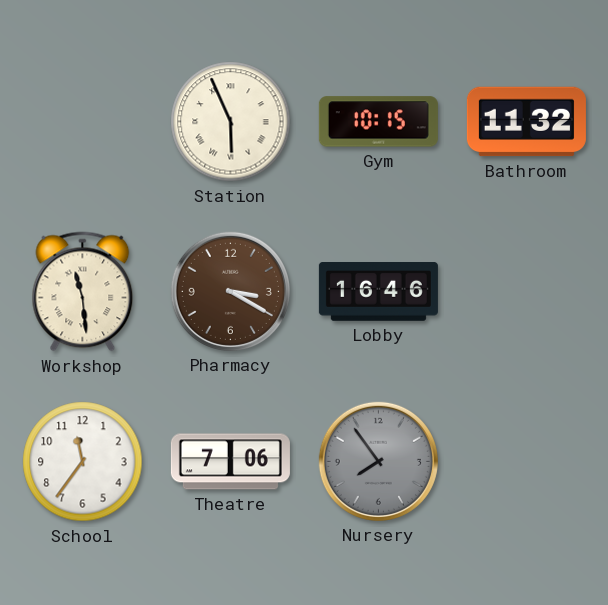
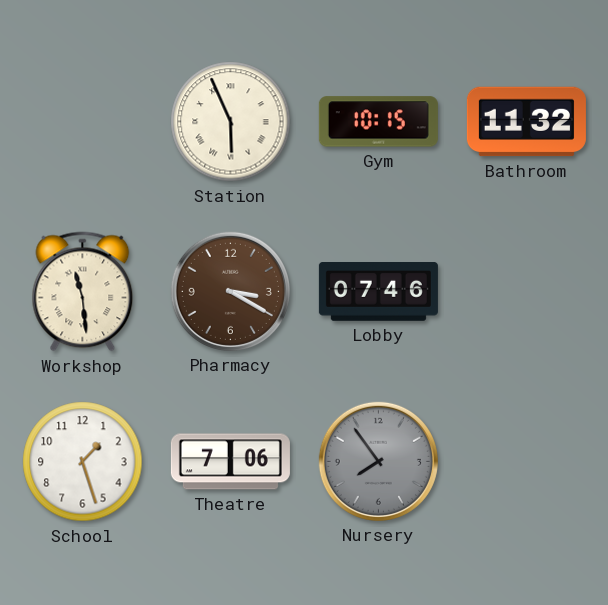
Lobby: 16:46 -> 07:46
School: 11:36 -> 1:27
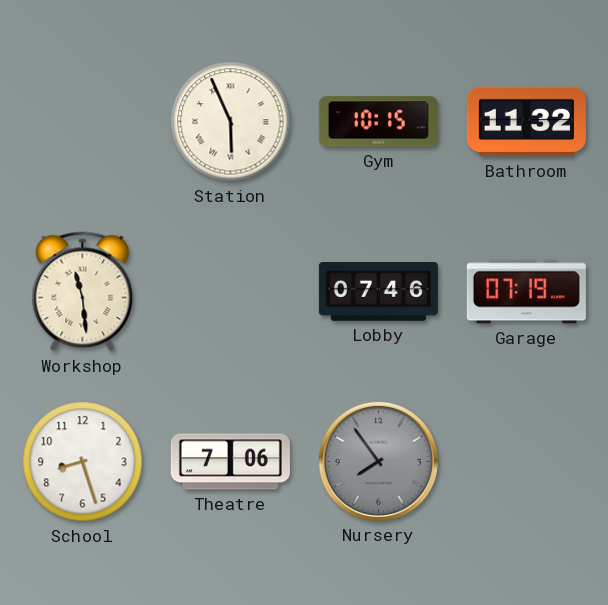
Pharmacy: 3:20 -> none
Garage: none -> 07:19
School: 1:27 -> 8:27
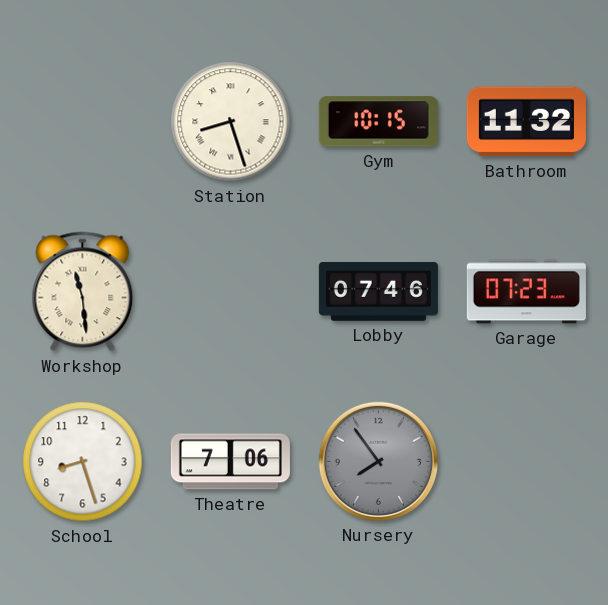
Station: 5:56 -> 8:27
Garage: 07:19 -> 07:23
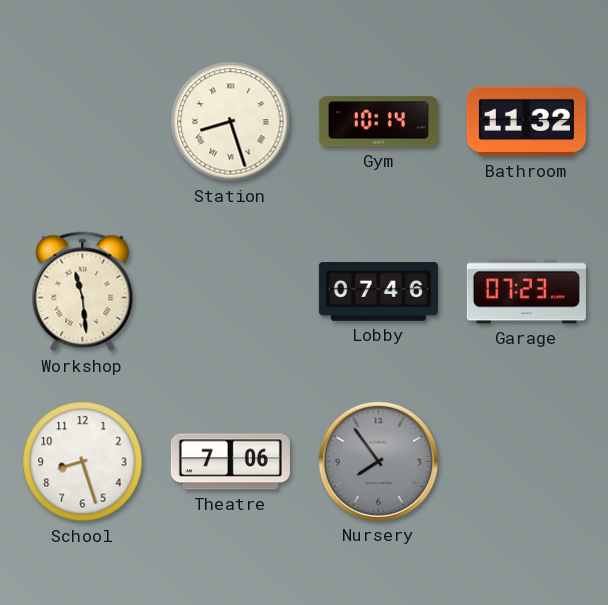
Gym: 10:15 -> 10:14
